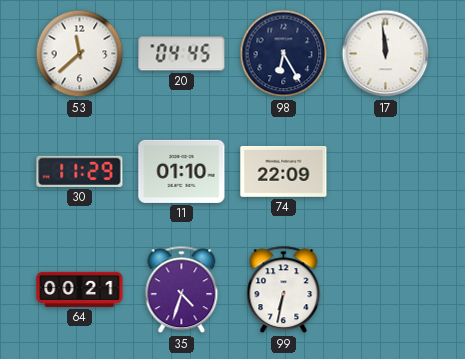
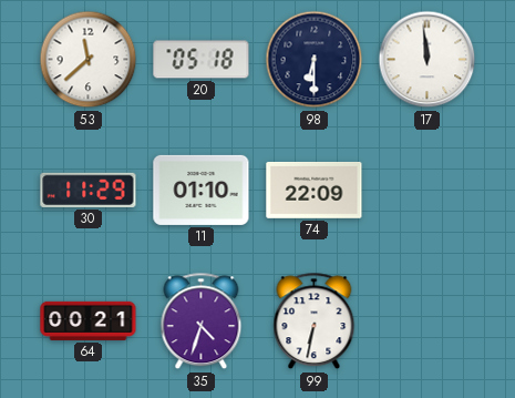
20: 04:45 -> 05:18
98: 6:25 -> 6:30
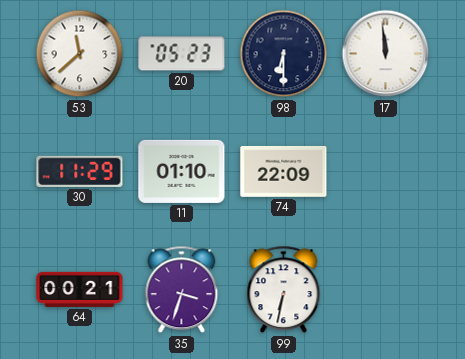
20: 05:18 -> 05:23
35: 4:33 -> 3:33
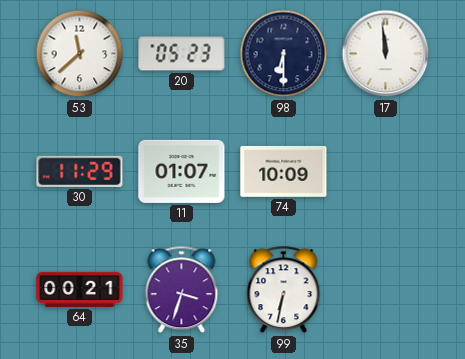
11: 01:10 -> 01:07
74: 22:09 -> 10:09
